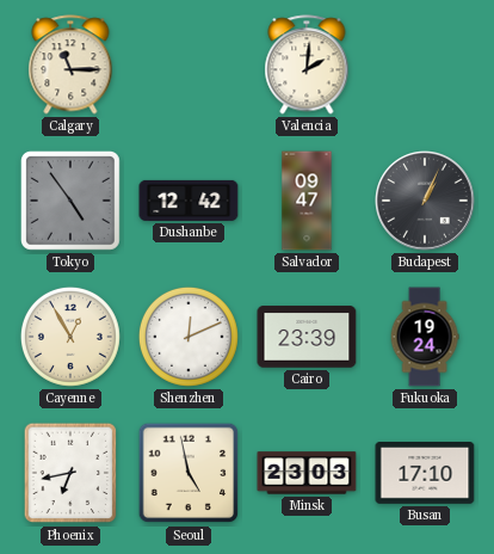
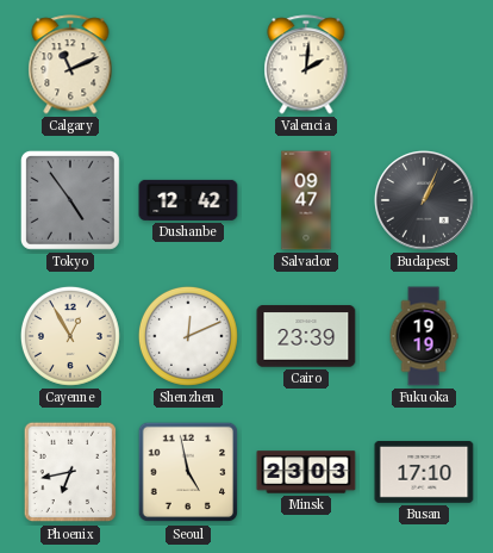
Calgary: 11:15 -> 11:11
Fukuoka: 19:24 -> 19:19
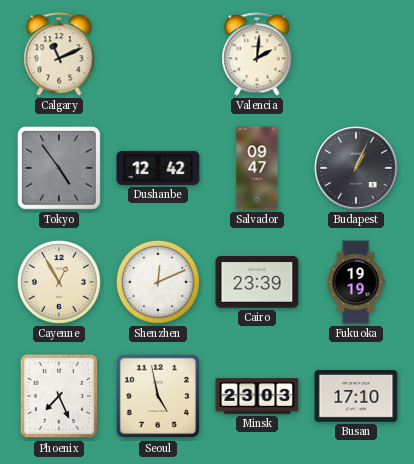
Phoenix: 6:43 -> 7:26
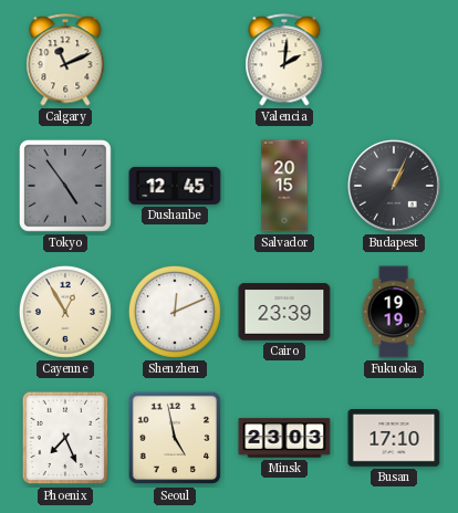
Dushanbe: 12:42 -> 12:45
Salvador: 09:47 -> 20:15
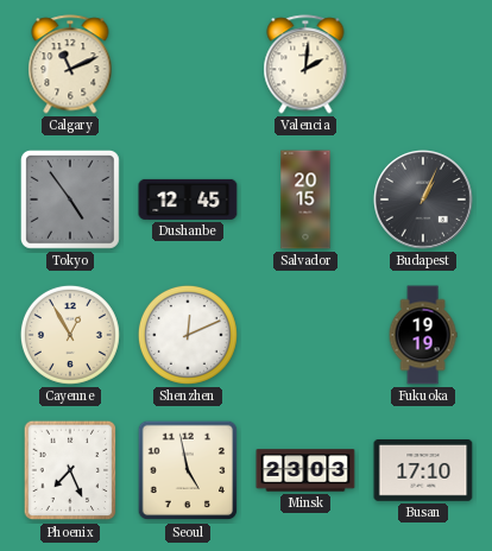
Cairo: 23:39 -> none
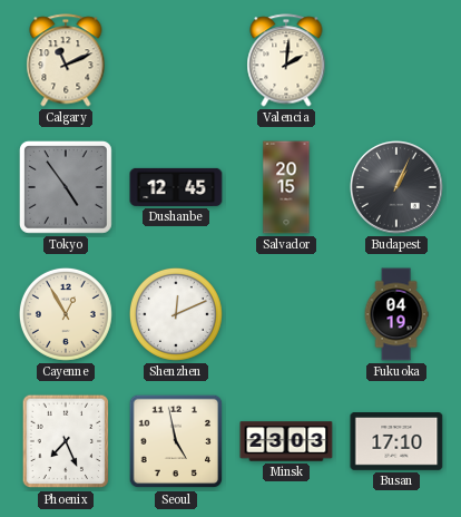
Fukuoka: 19:19 -> 04:19
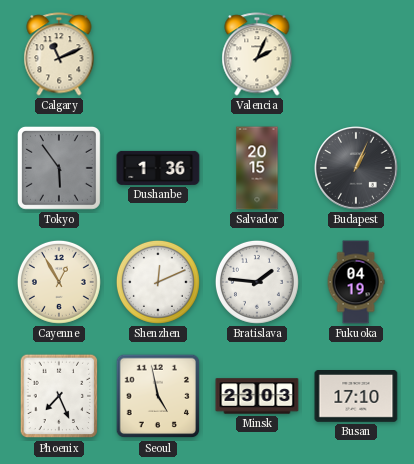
Valencia: 2:01 -> 2:04
Tokyo: 4:54 -> 5:54
Dushanbe: 12:45 -> 1:36
Bratislava: none -> 1:46
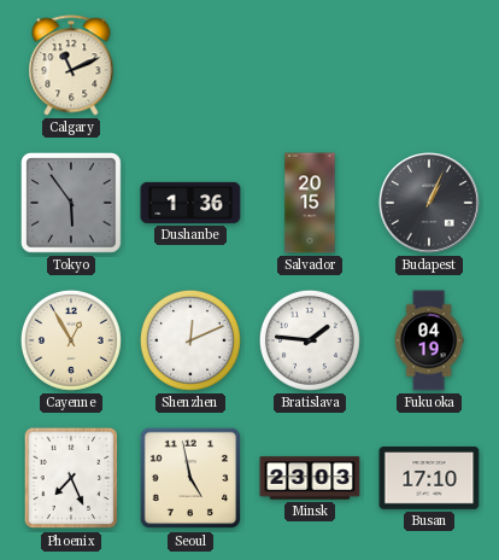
Valencia: 2:04 -> none
